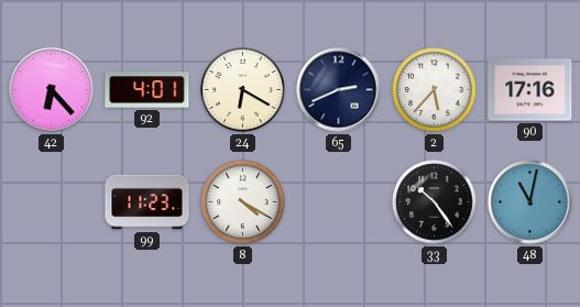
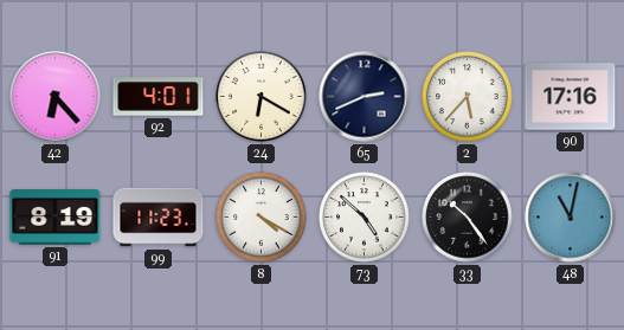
91: none -> 8:19
73: none -> 4:52
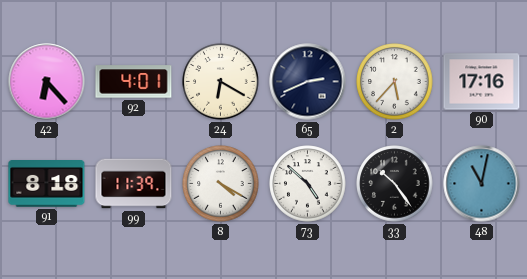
91: 8:19 -> 8:18
99: 11:23 -> 11:39
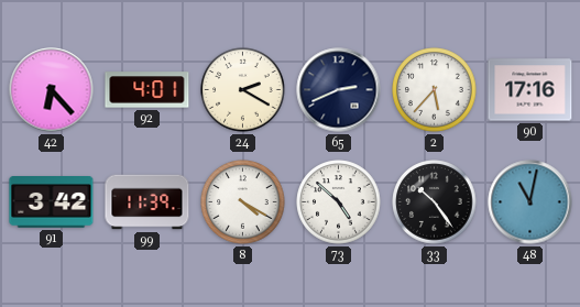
24: 6:20 -> 2:20
91: 8:18 -> 3:42
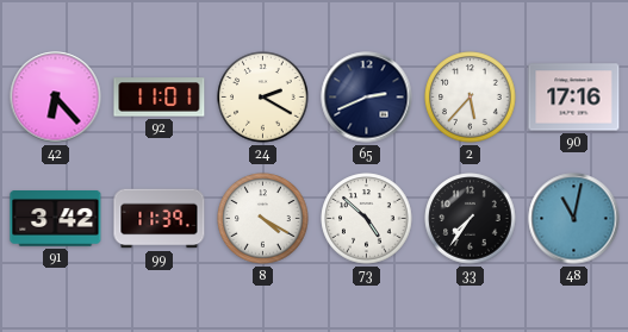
92: 4:01 -> 11:01
33: 10:24 -> 7:36
